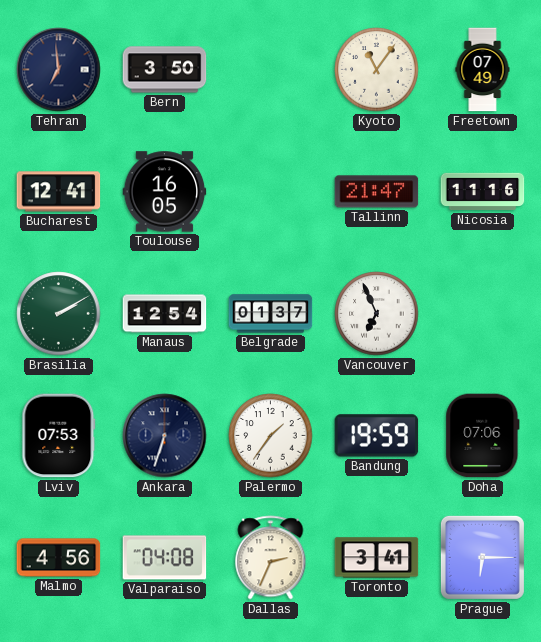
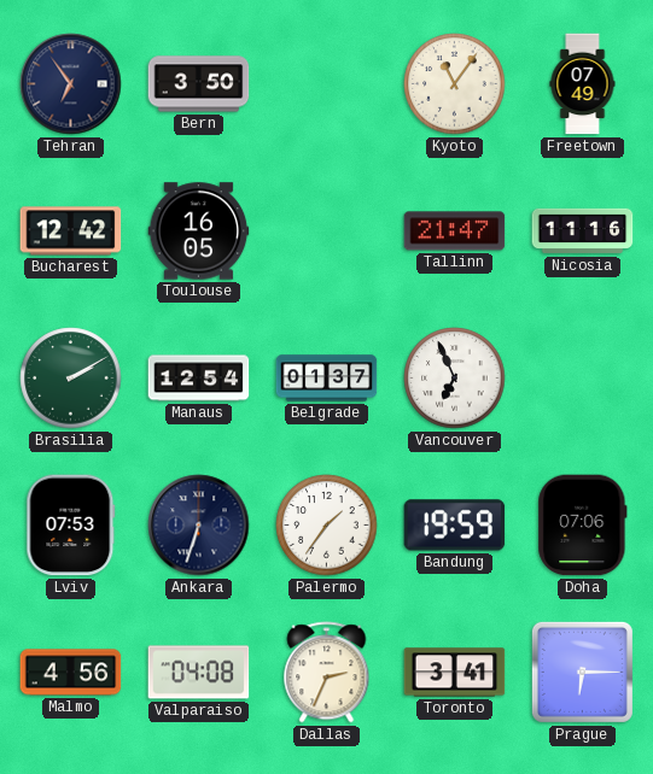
Tehran: 6:59 -> 6:54
Bucharest: 12:41 -> 12:42
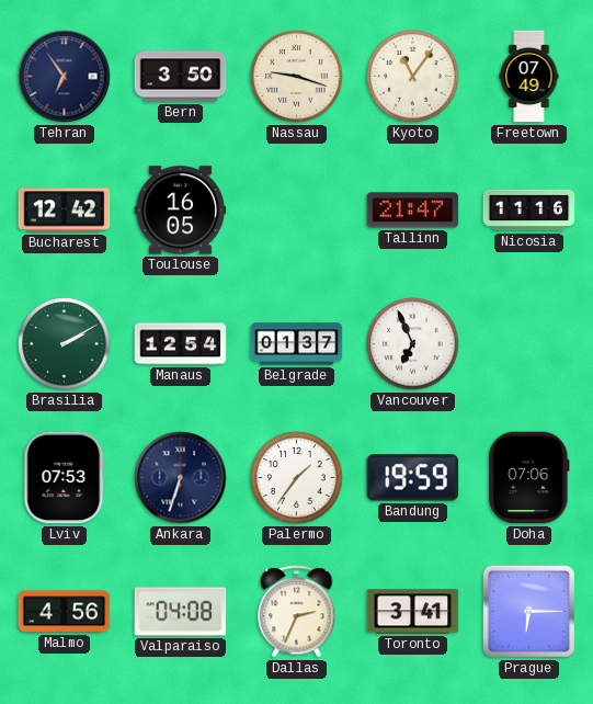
Nassau: none -> 9:18
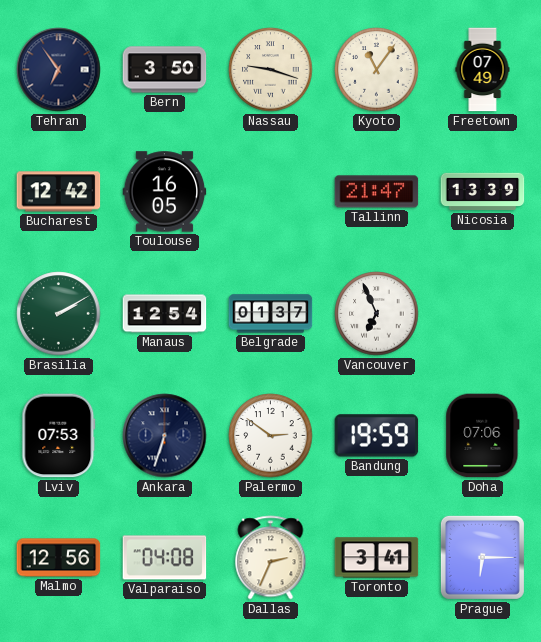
Nicosia: 11:16 -> 13:39
Palermo: 1:36 -> 2:51
Malmo: 4:56 -> 12:56
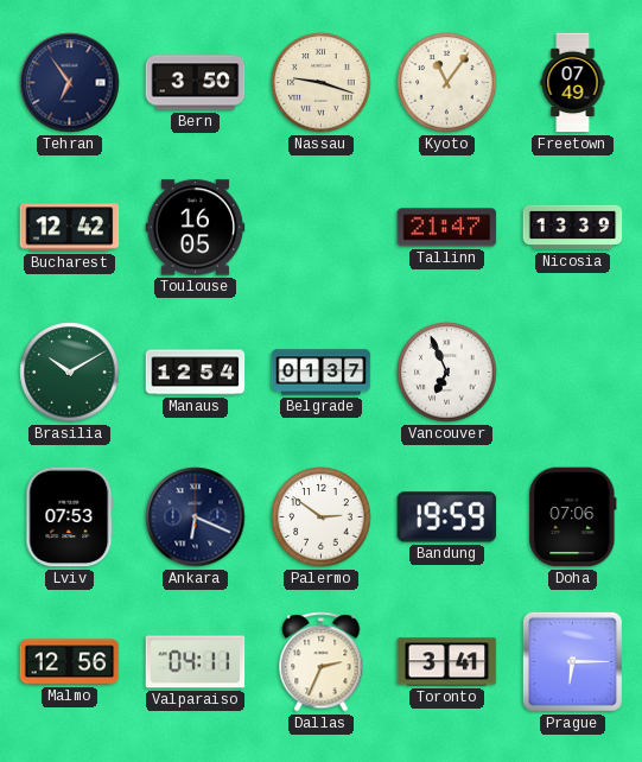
Brasilia: 2:10 -> 10:10
Ankara: 6:33 -> 6:19
Valparaiso: 04:08 -> 04:11
